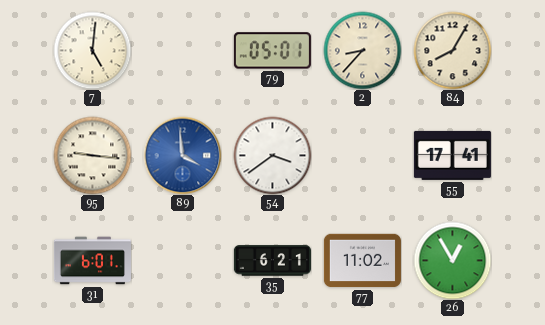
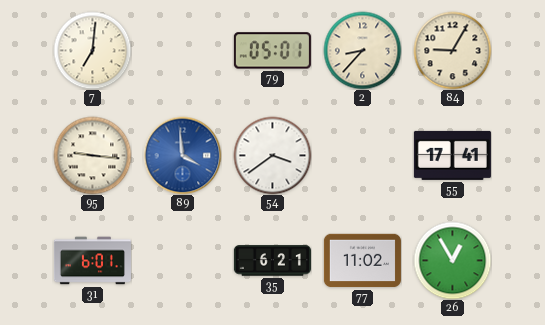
7: 5:01 -> 7:01
84: 8:05 -> 9:05
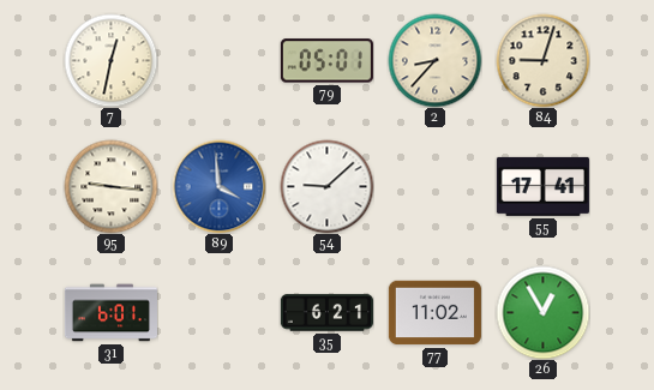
7: 7:01 -> 12:32
84: 9:05 -> 9:03
54: 3:39 -> 9:08
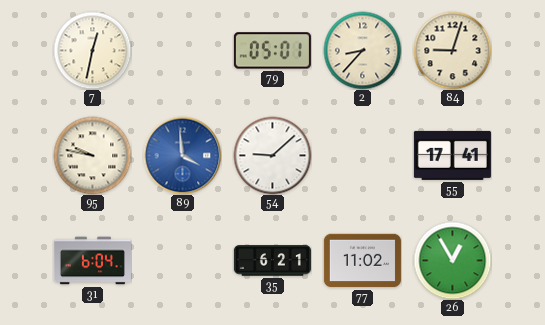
95: 9:16 -> 9:47
31: 6:01 -> 6:04
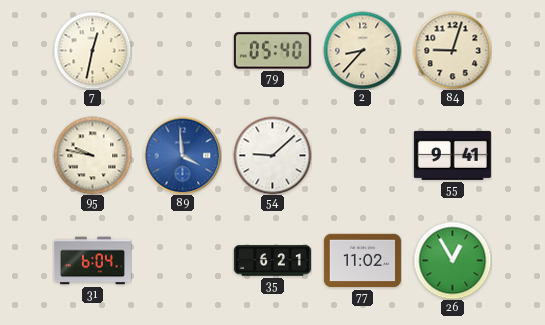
79: 05:01 -> 05:40
55: 17:41 -> 9:41
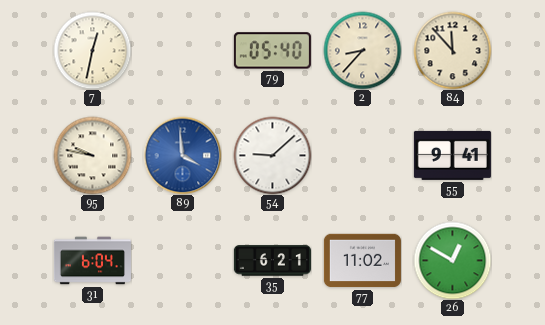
84: 9:03 -> 11:53
26: 12:55 -> 12:50
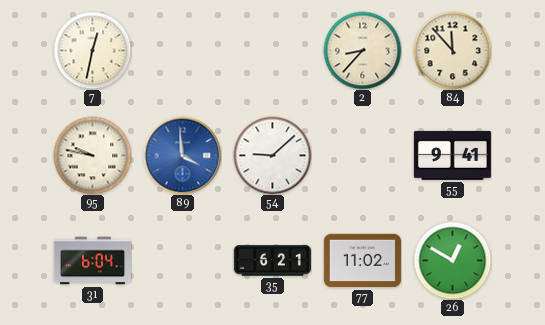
79: 05:40 -> none
